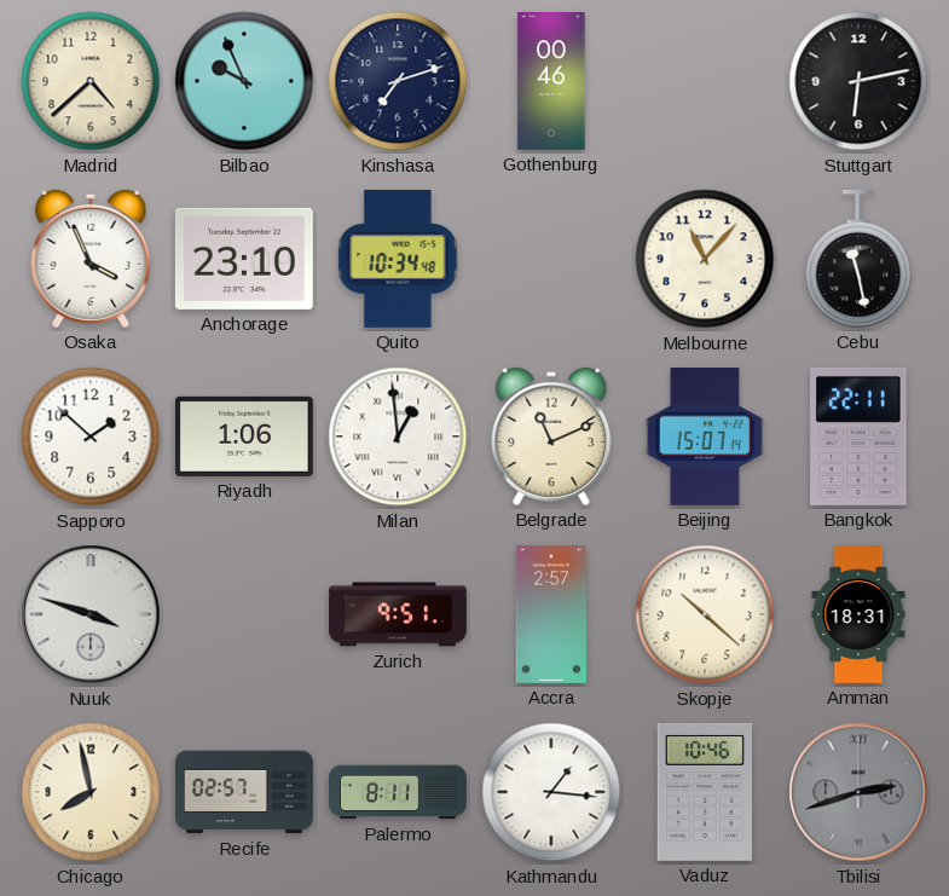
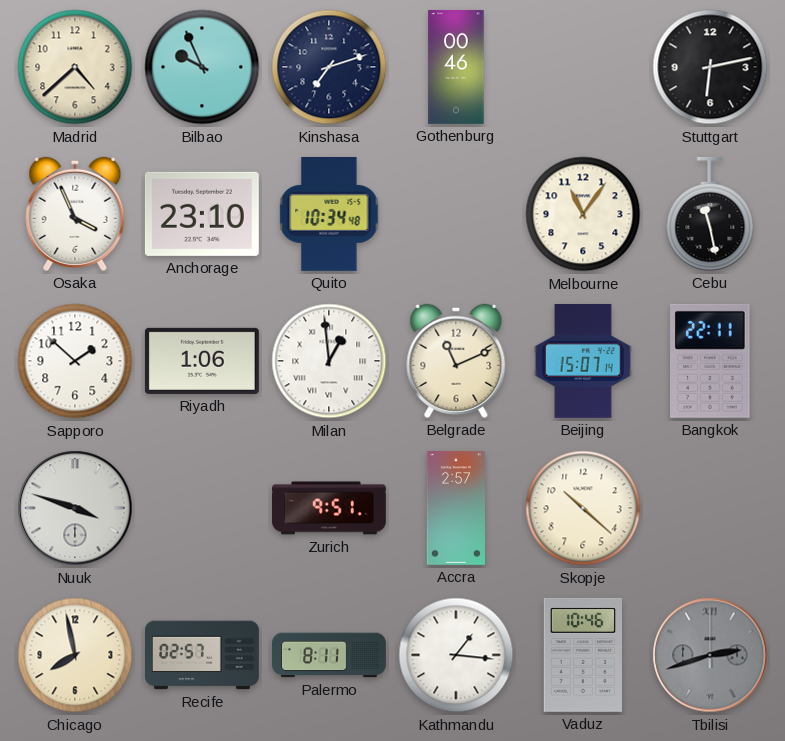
Melbourne: 11:07 -> 11:06
Amman: 18:31 -> none
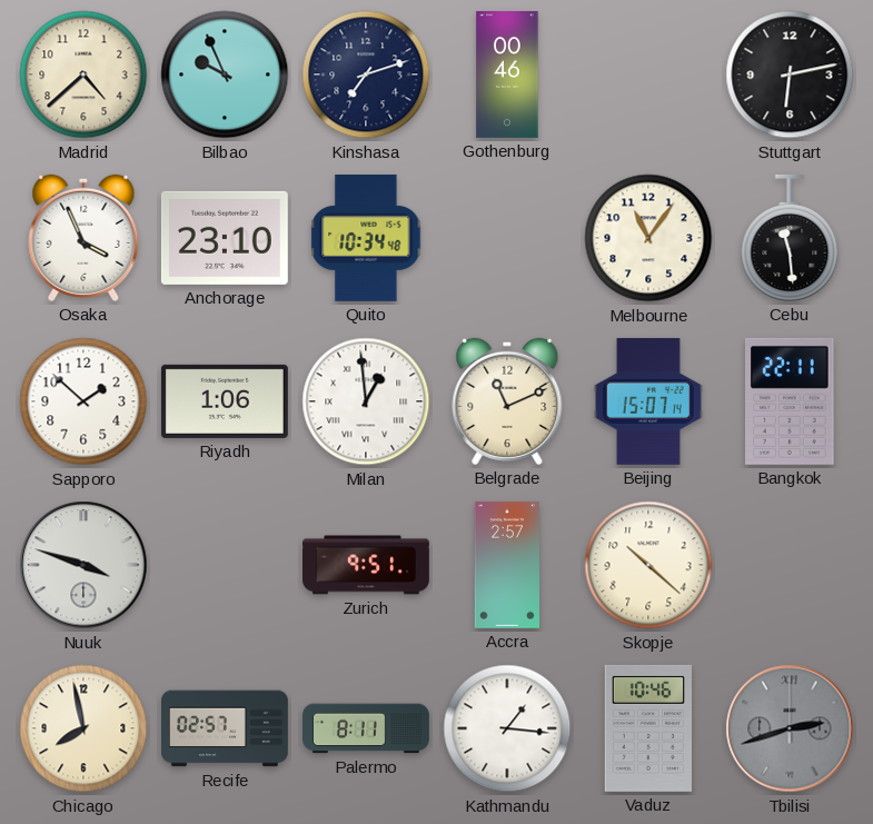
Cebu: 11:28 -> 11:29
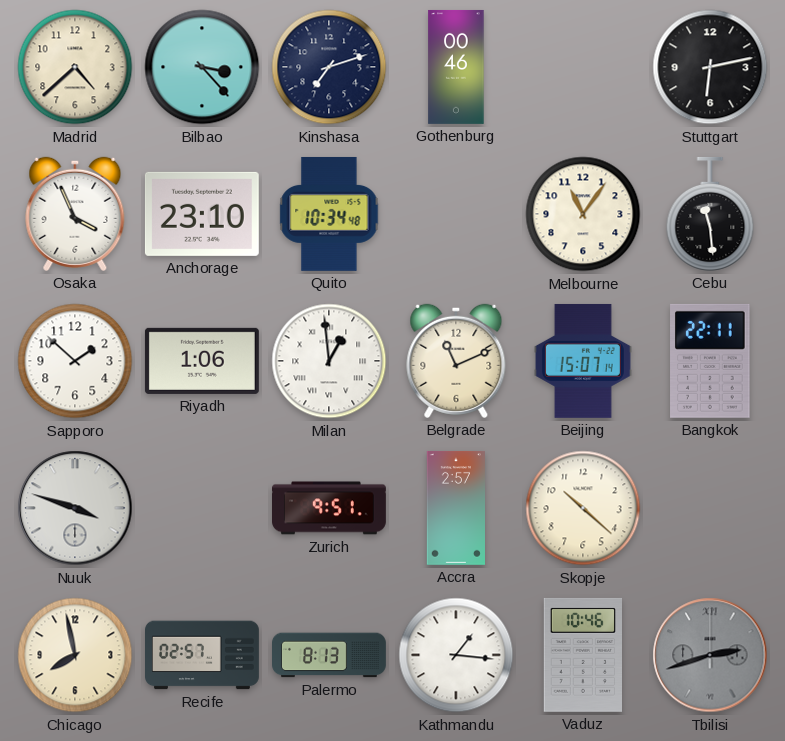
Bilbao: 9:56 -> 3:23
Palermo: 8:11 -> 8:13
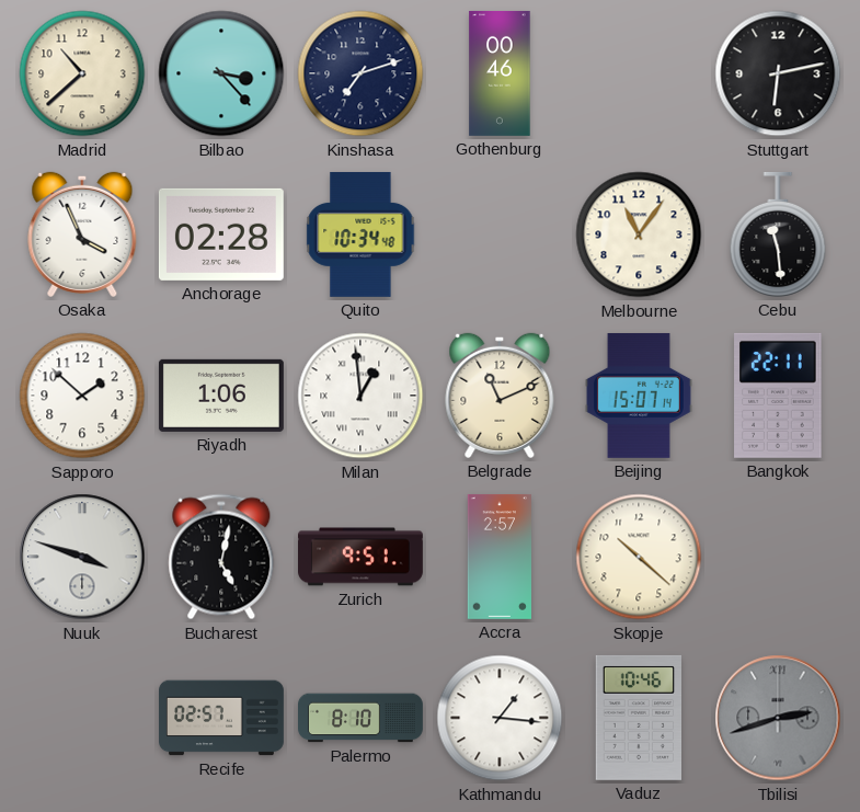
Madrid: 4:38 -> 10:38
Anchorage: 23:10 -> 02:28
Bucharest: none -> 5:02
Chicago: 7:58 -> none
Palermo: 8:13 -> 8:10
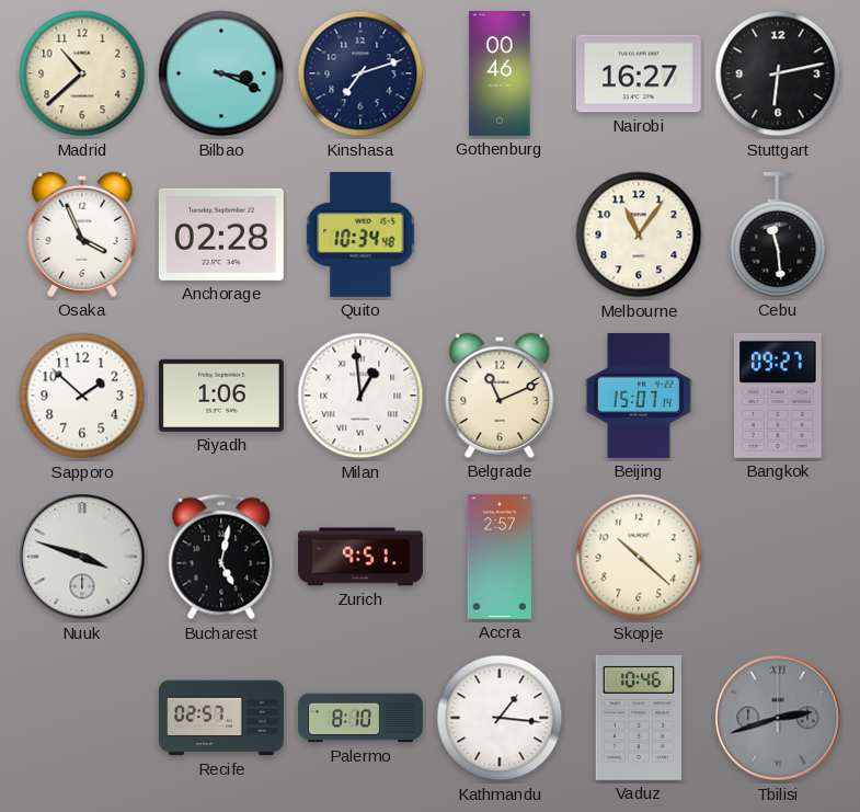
Bilbao: 3:23 -> 3:19
Nairobi: none -> 16:27
Bangkok: 22:11 -> 09:27
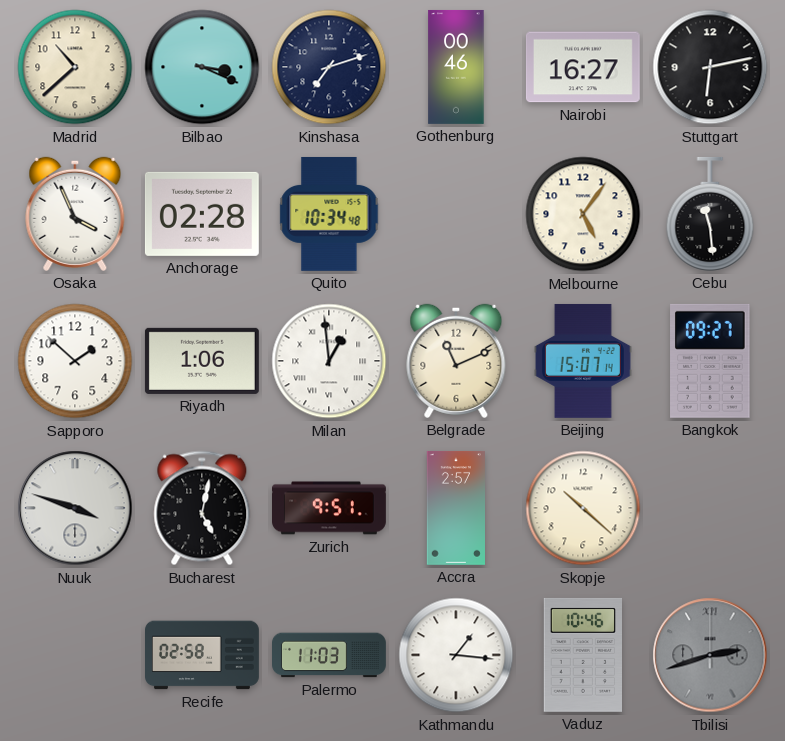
Melbourne: 11:06 -> 5:06
Recife: 02:57 -> 02:58
Palermo: 8:10 -> 11:03
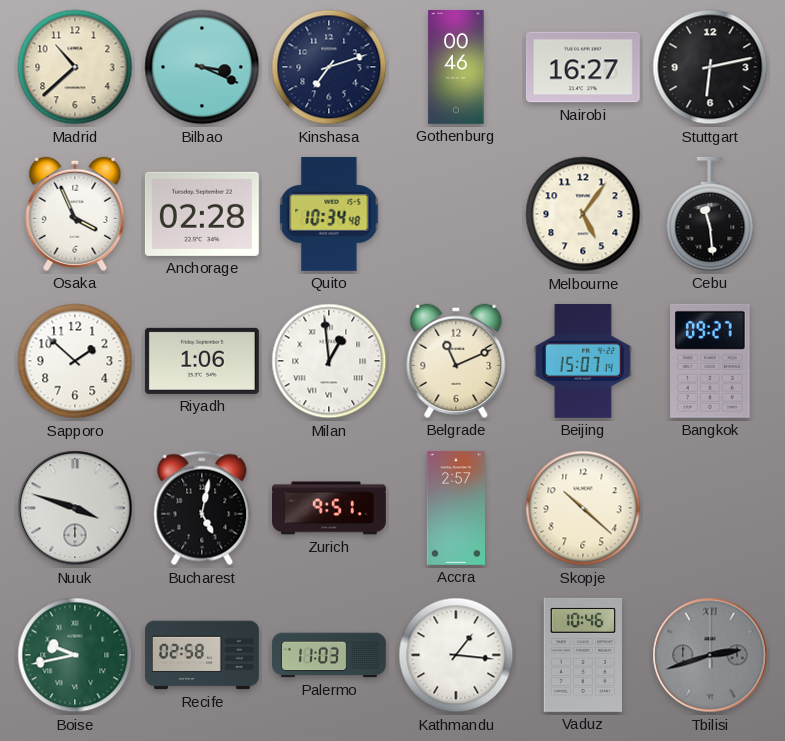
Boise: none -> 9:43
